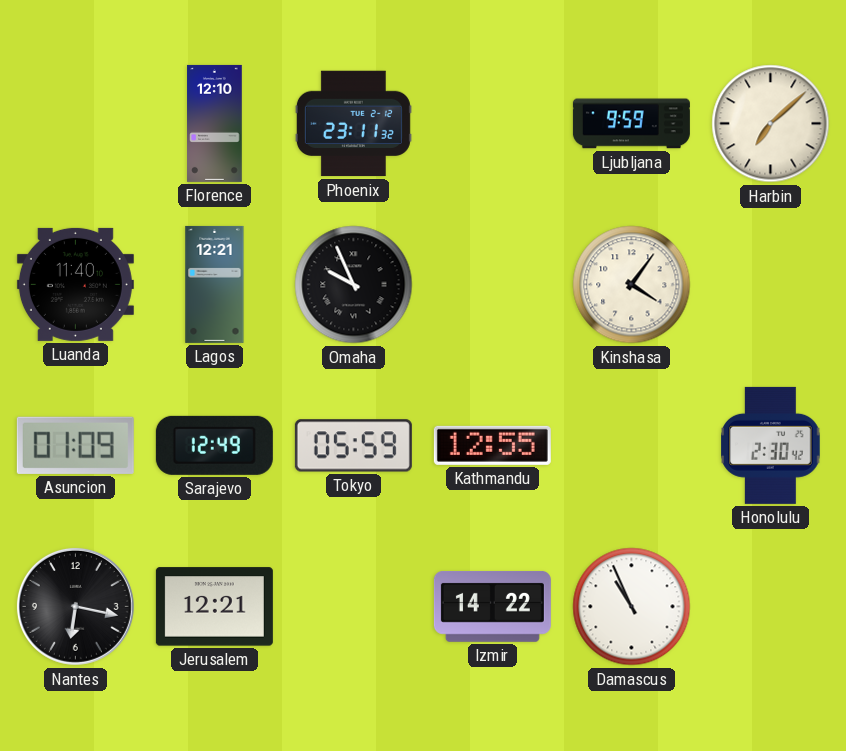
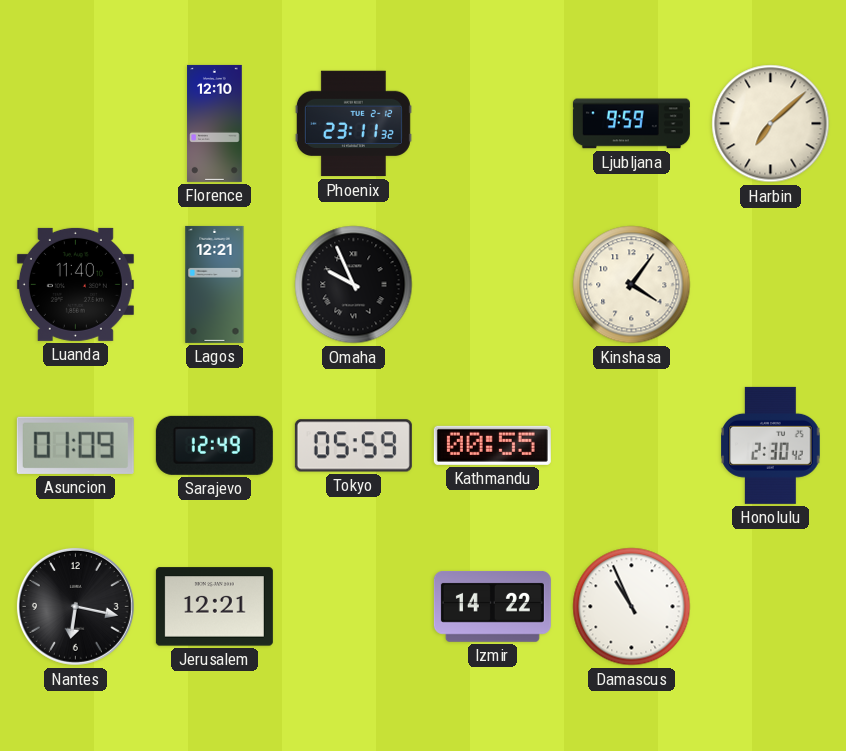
Kathmandu: 12:55 -> 00:55
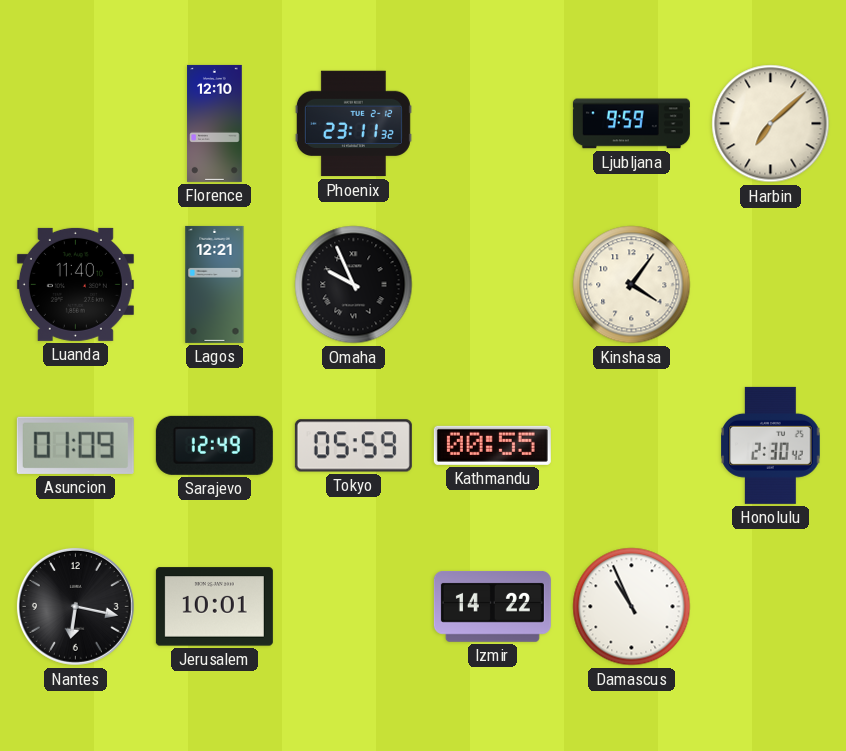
Jerusalem: 12:21 -> 10:01
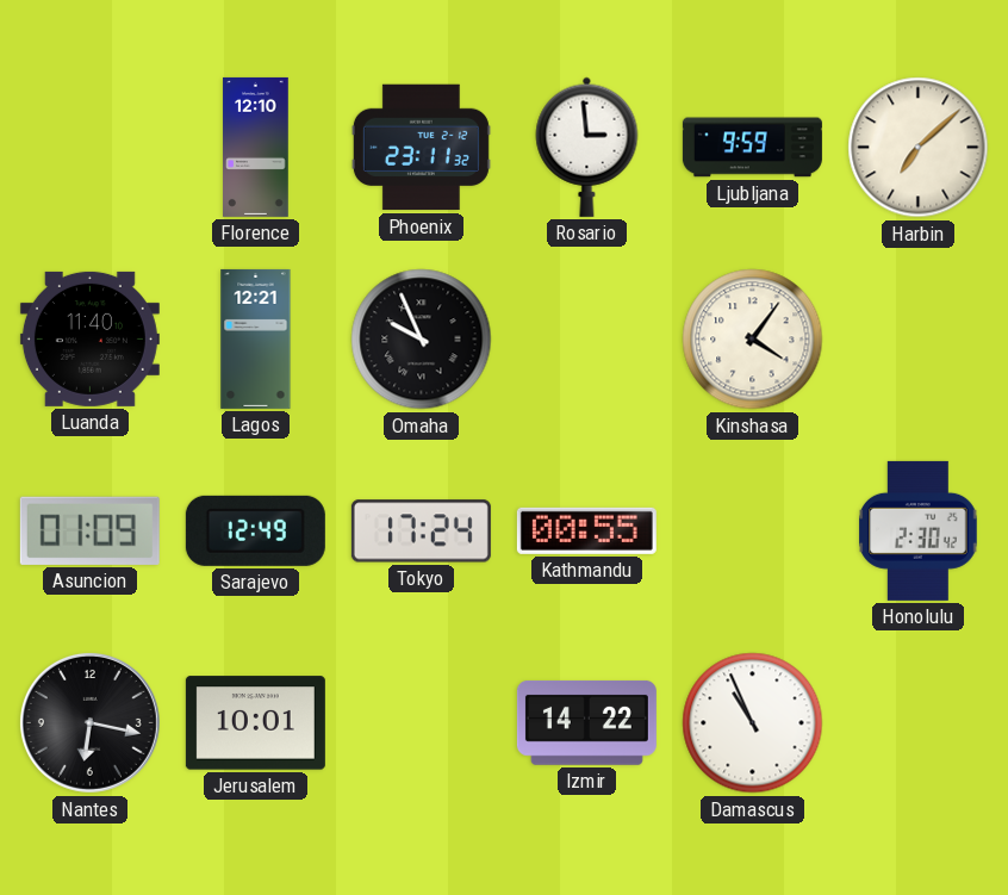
Rosario: none -> 2:59
Tokyo: 05:59 -> 17:24
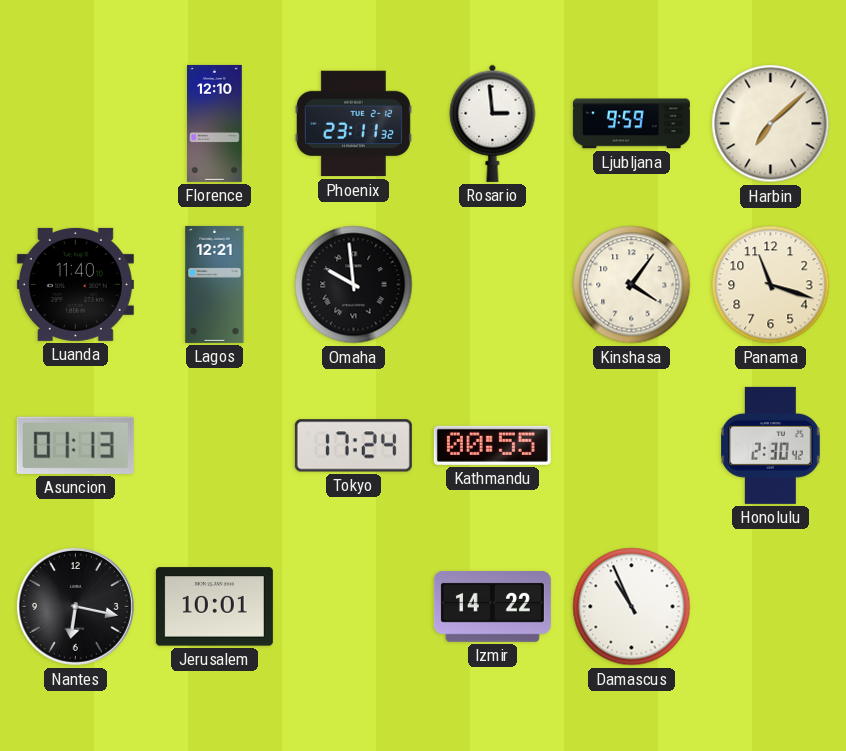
Omaha: 9:56 -> 9:59
Panama: none -> 11:18
Asuncion: 01:09 -> 01:13
Sarajevo: 12:49 -> none
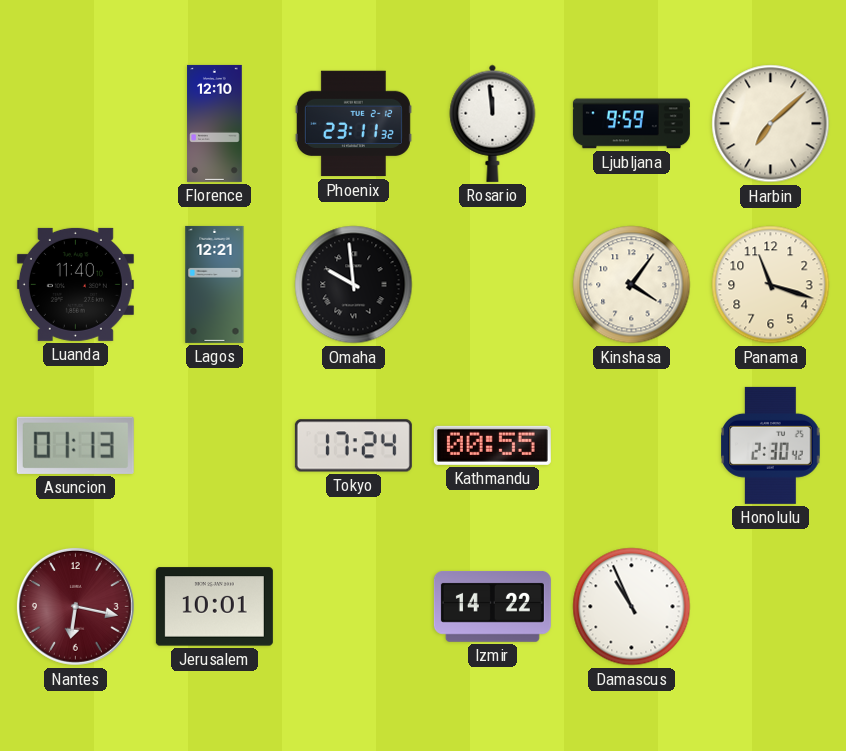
Rosario: 2:59 -> 11:59
Nantes dial: black -> burgundy
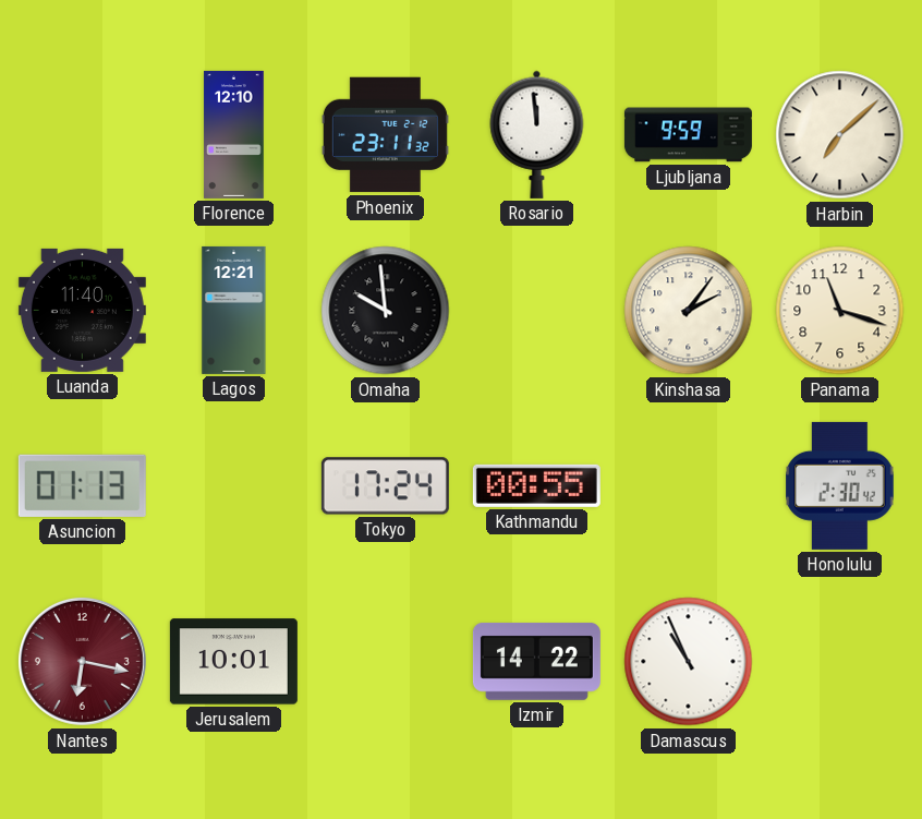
Kinshasa: 4:06 -> 2:06
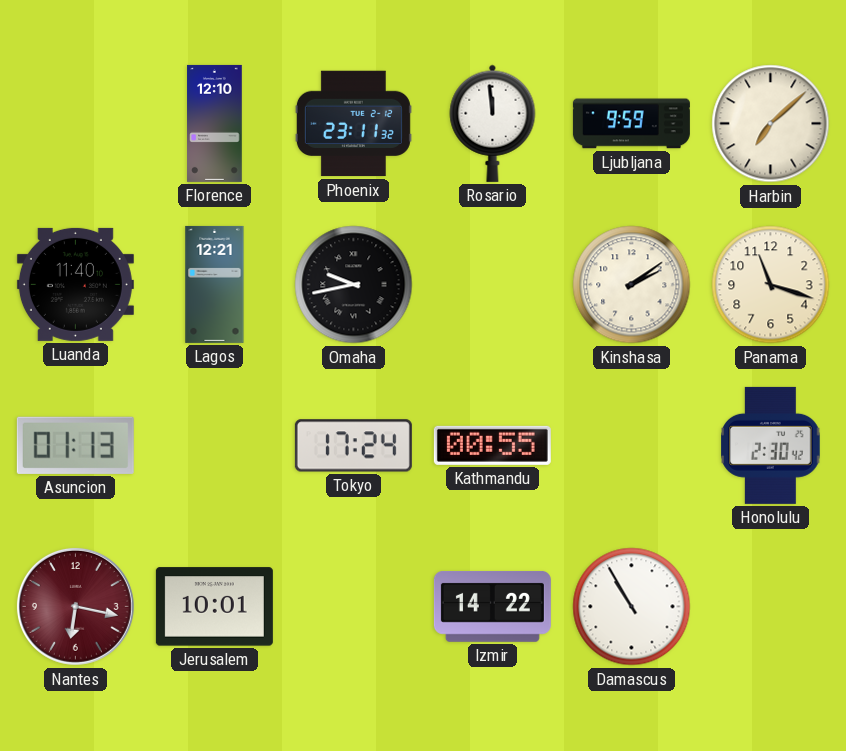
Omaha: 9:59 -> 9:43
Kinshasa: 2:06 -> 2:09
Damascus: 10:56 -> 10:55
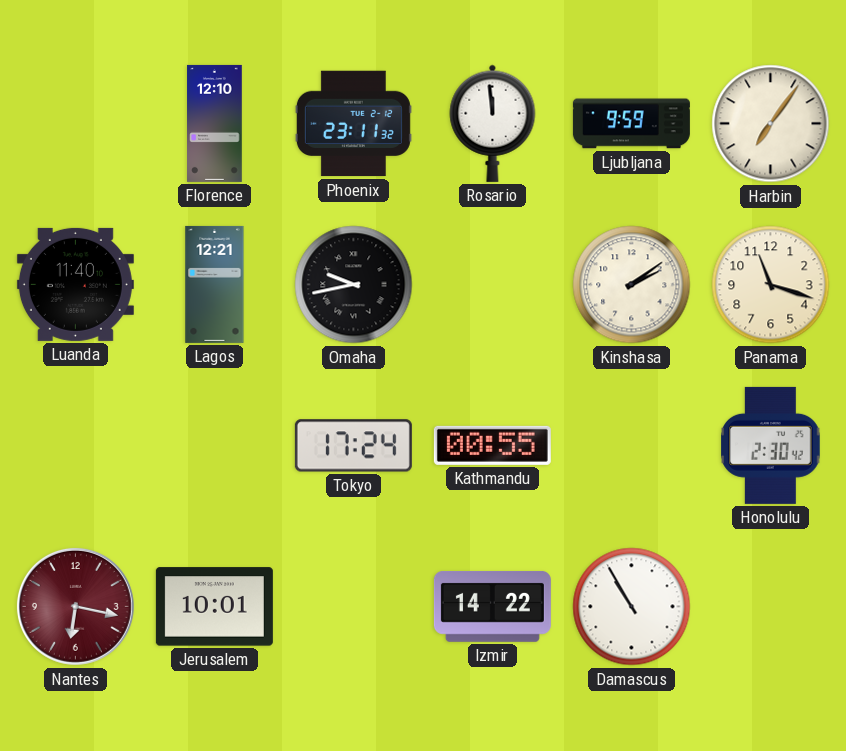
Harbin: 7:08 -> 7:06
Asuncion: 01:13 -> none
